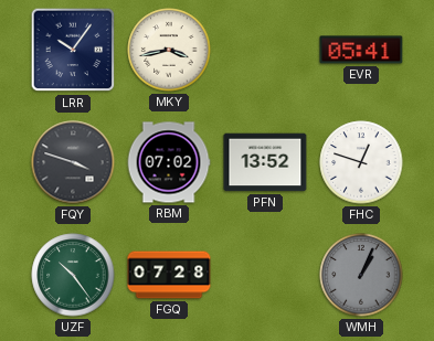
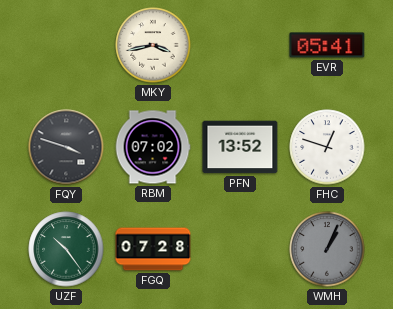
LRR: 10:06 -> none
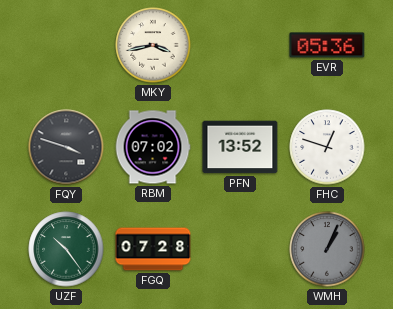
EVR: 05:41 -> 05:36
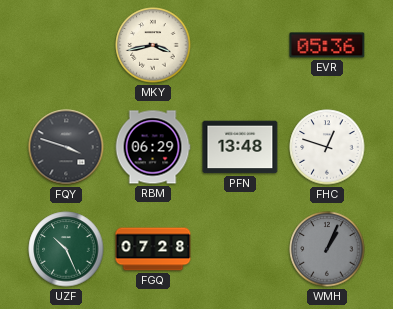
RBM: 07:02 -> 06:29
PFN: 13:52 -> 13:48
UZF: 10:24 -> 10:26
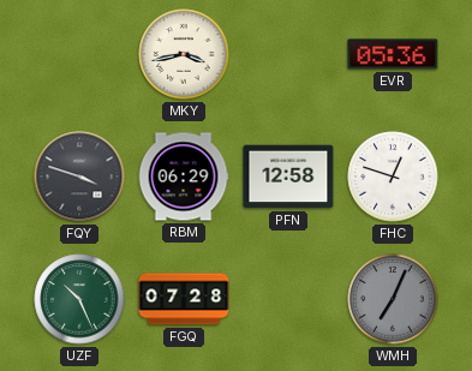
PFN: 13:48 -> 12:58
WMH: 1:04 -> 7:04
